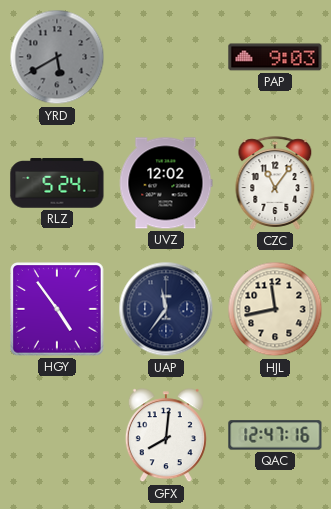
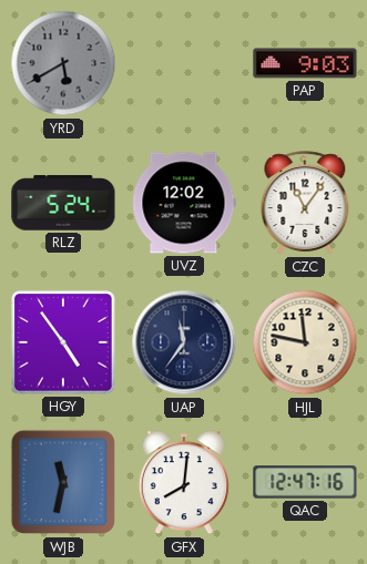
HJL: 11:43 -> 11:47
WJB: none -> 11:32
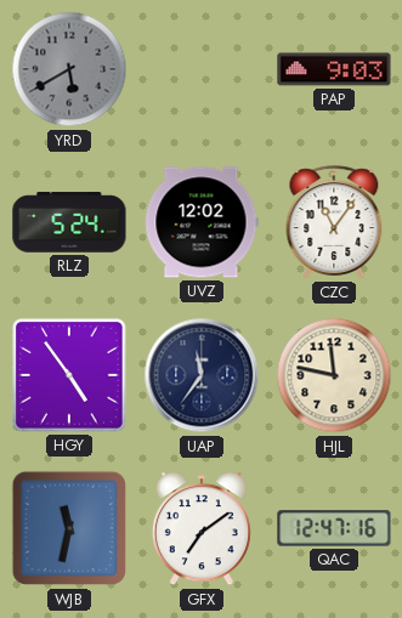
GFX: 8:01 -> 7:09
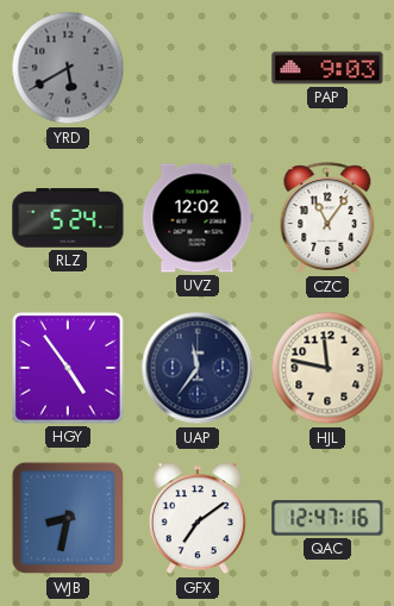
WJB: 11:32 -> 8:32
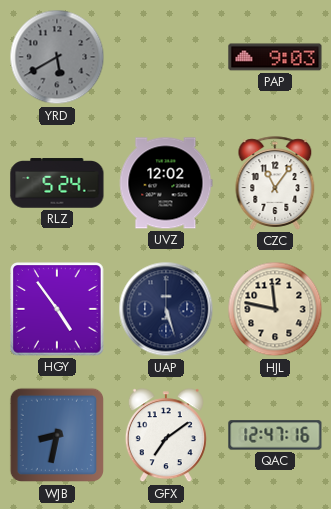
UAP: 11:36 -> 5:27
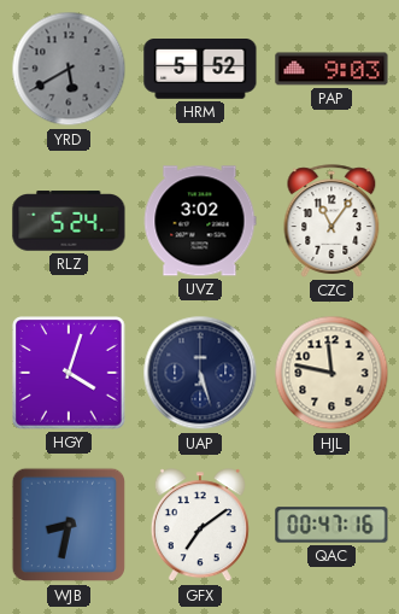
HRM: none -> 5:52
UVZ: 12:02 -> 3:02
HGY: 4:54 -> 4:03
QAC: 12:47 -> 00:47
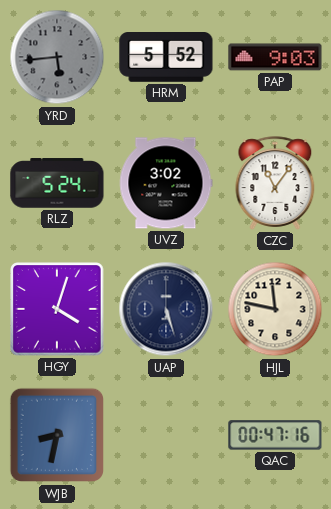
YRD: 5:40 -> 5:44
GFX: 7:09 -> none
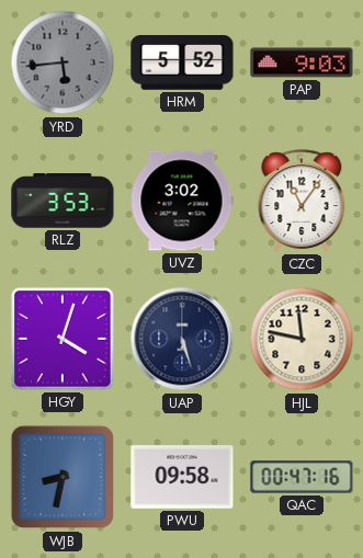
RLZ: 5:24 -> 3:53
PWU: none -> 09:58
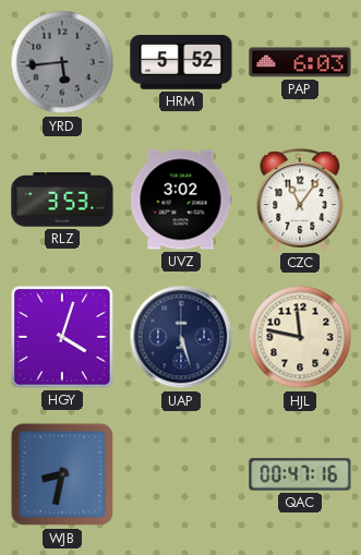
PAP: 9:03 -> 6:03
PWU: 09:58 -> none
